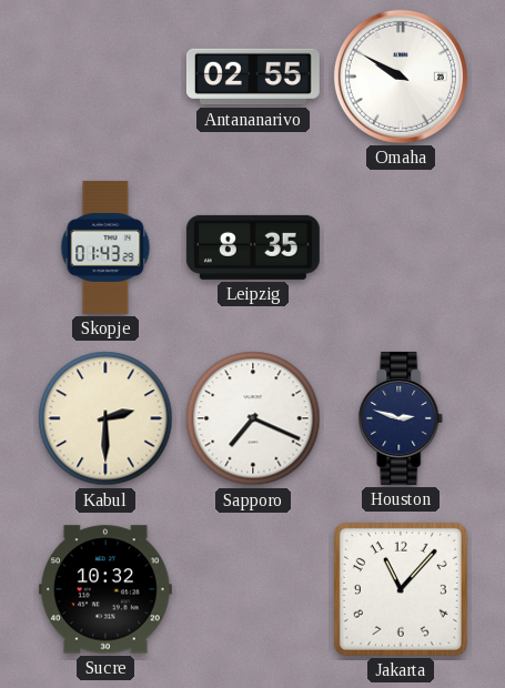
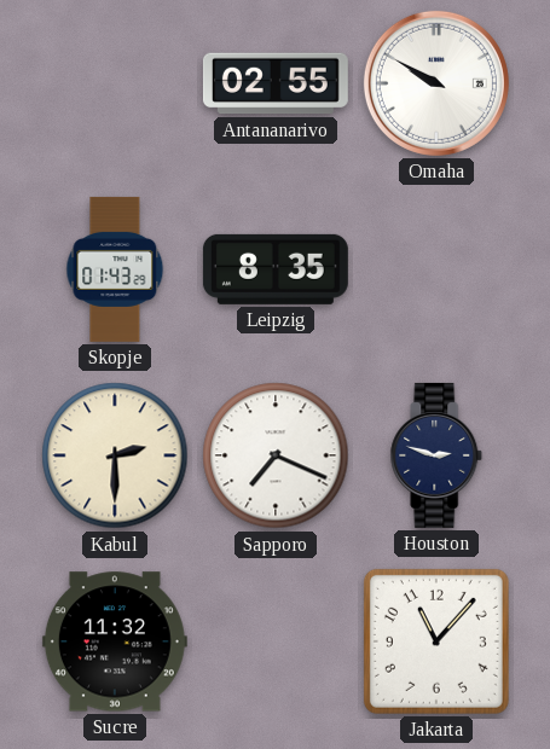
Sucre: 10:32 -> 11:32
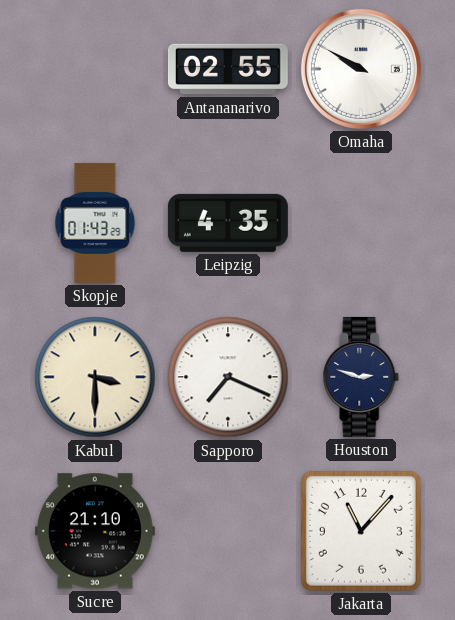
Leipzig: 8:35 -> 4:35
Kabul: 2:30 -> 3:30
Sucre: 11:32 -> 21:10
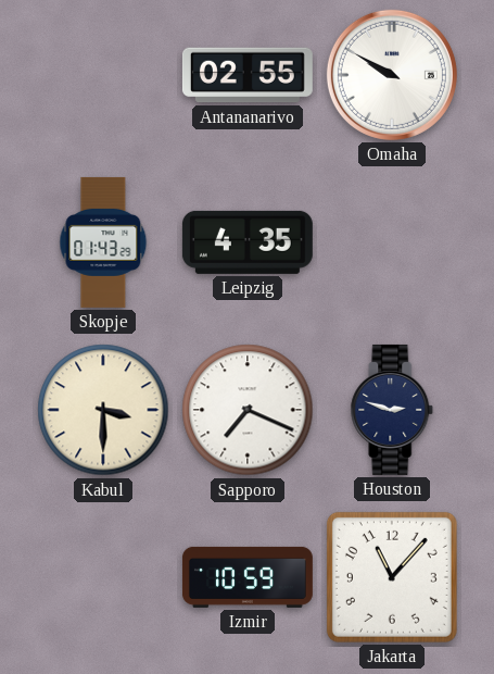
Sucre: 21:10 -> none
Izmir: none -> 10:59
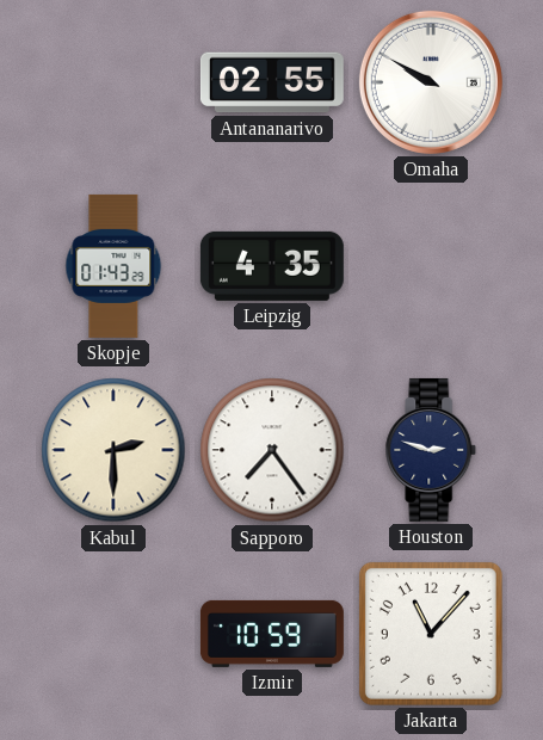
Kabul: 3:30 -> 2:30
Sapporo: 7:19 -> 7:24
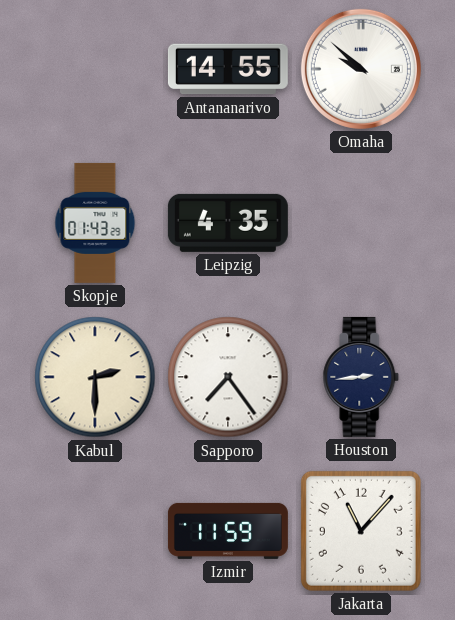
Antananarivo: 02:55 -> 14:55
Omaha: 9:50 -> 9:52
Houston: 2:48 -> 2:44
Izmir: 10:59 -> 11:59
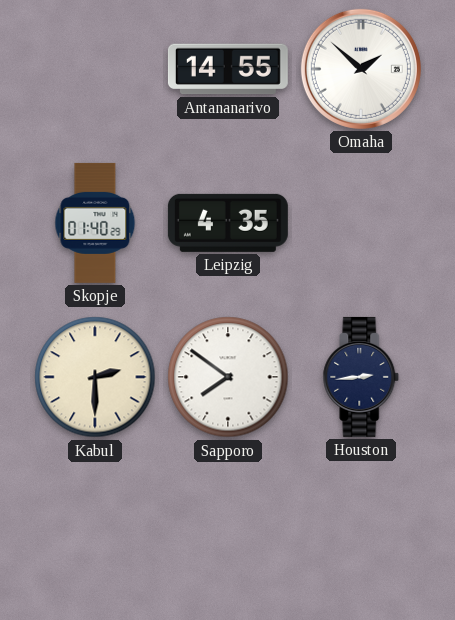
Omaha: 9:52 -> 1:52
Skopje: 01:43 -> 01:40
Sapporo: 7:24 -> 7:51
Izmir: 11:59 -> none
Jakarta: 11:07 -> none
